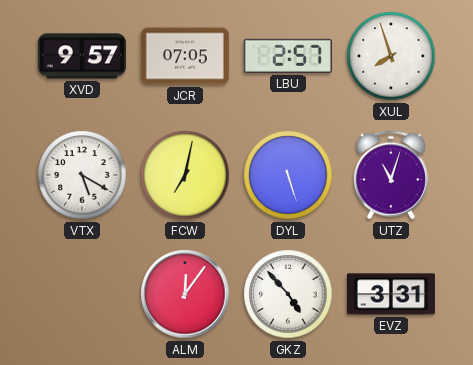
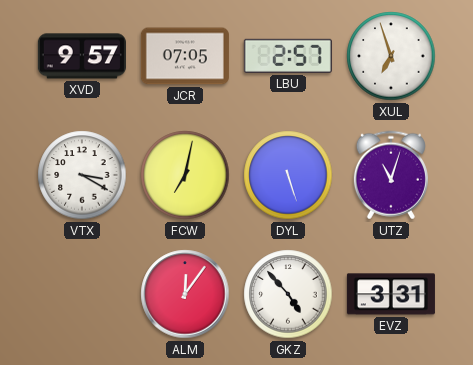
XUL: 7:57 -> 6:57
VTX: 5:20 -> 3:20
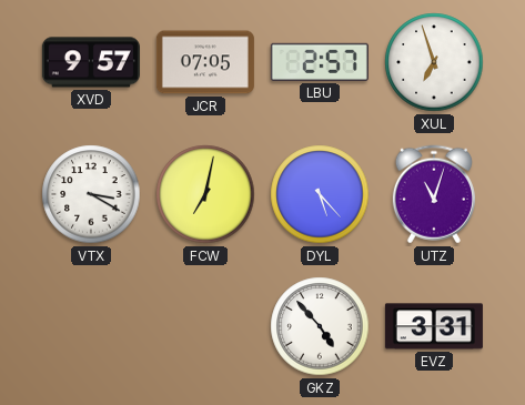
DYL: 5:27 -> 5:23
ALM: 12:06 -> none
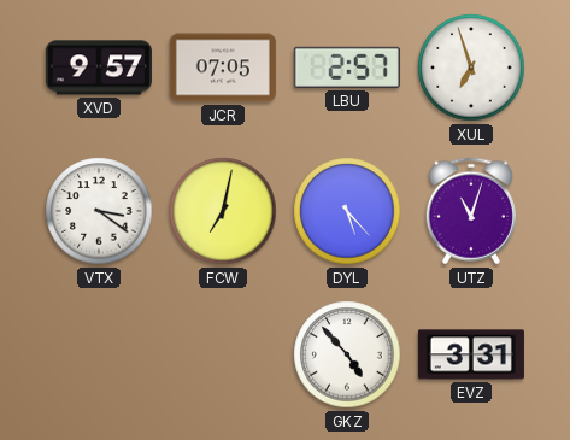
VTX: 3:20 -> 3:21
